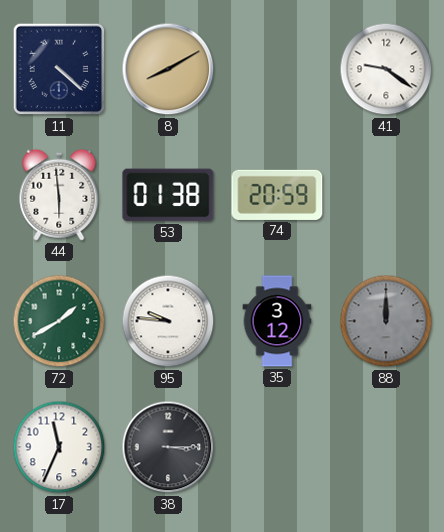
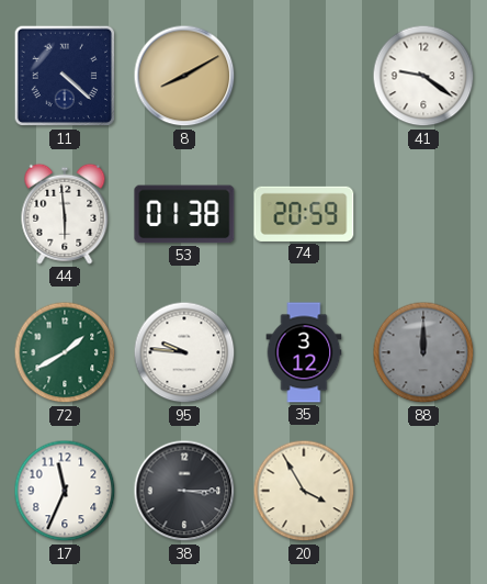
20: none -> 3:55
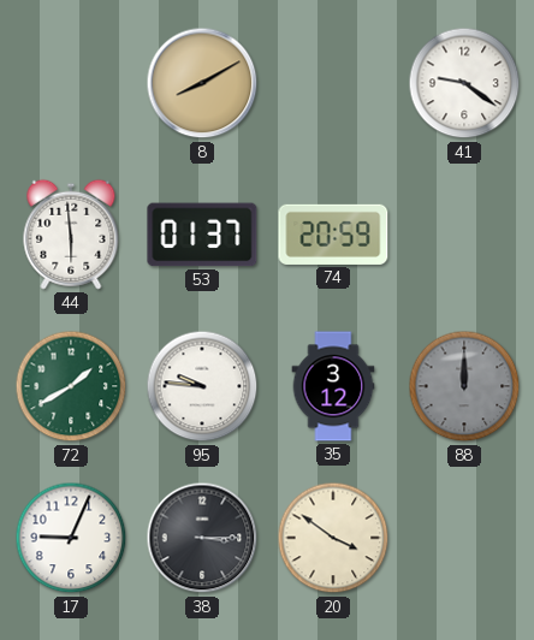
11: 4:22 -> none
53: 01:38 -> 01:37
17: 11:34 -> 9:04
20: 3:55 -> 3:51
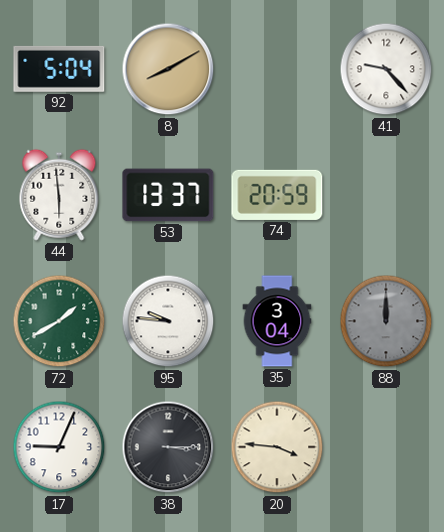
92: none -> 5:04
41: 9:21 -> 9:23
53: 01:37 -> 13:37
35: 3:12 -> 3:04
20: 3:51 -> 3:46
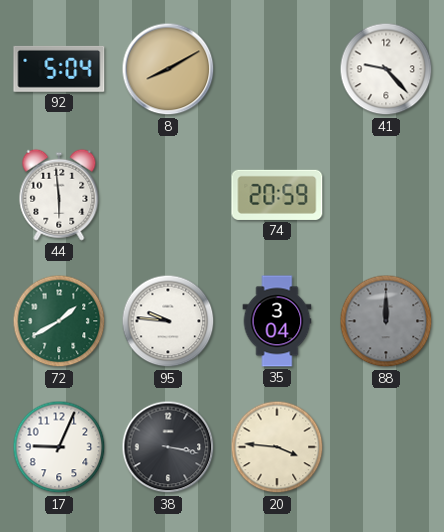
53: 13:37 -> none
38: 3:15 -> 3:17
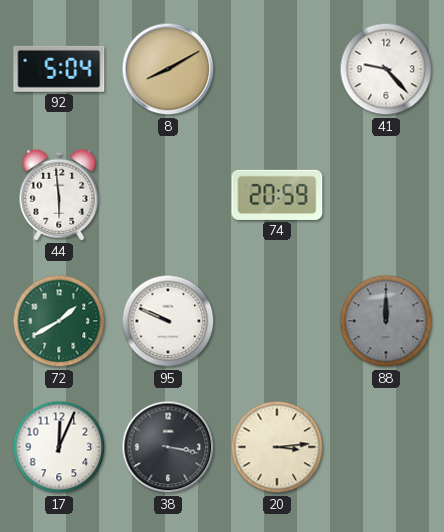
95: 9:46 -> 9:49
35: 3:04 -> none
17: 9:04 -> 12:04
20: 3:46 -> 3:14
